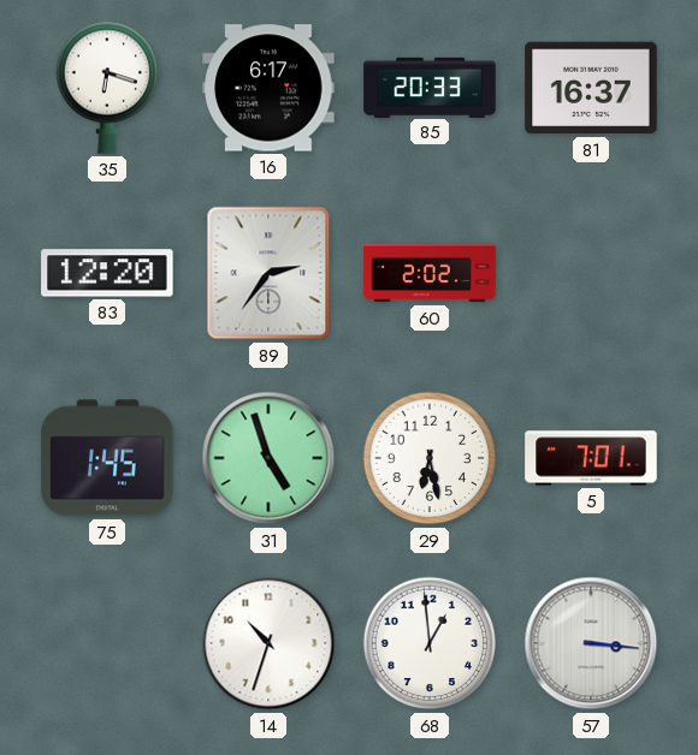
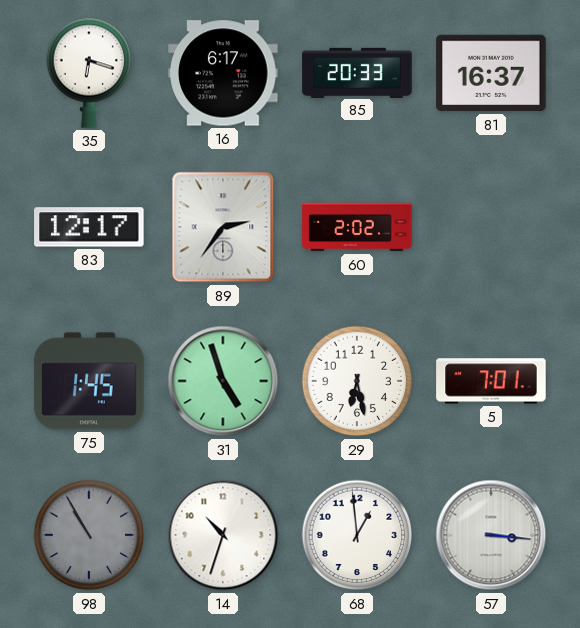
83: 12:20 -> 12:17
98: none -> 10:55
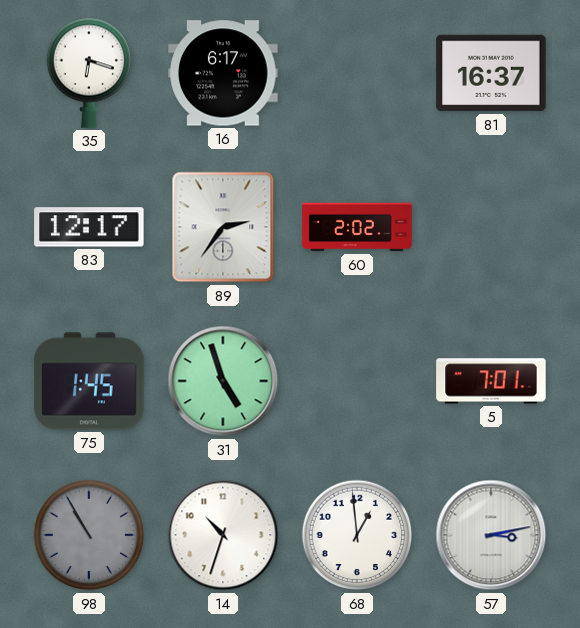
85: 20:33 -> none
29: 6:28 -> none
57: 3:16 -> 3:13
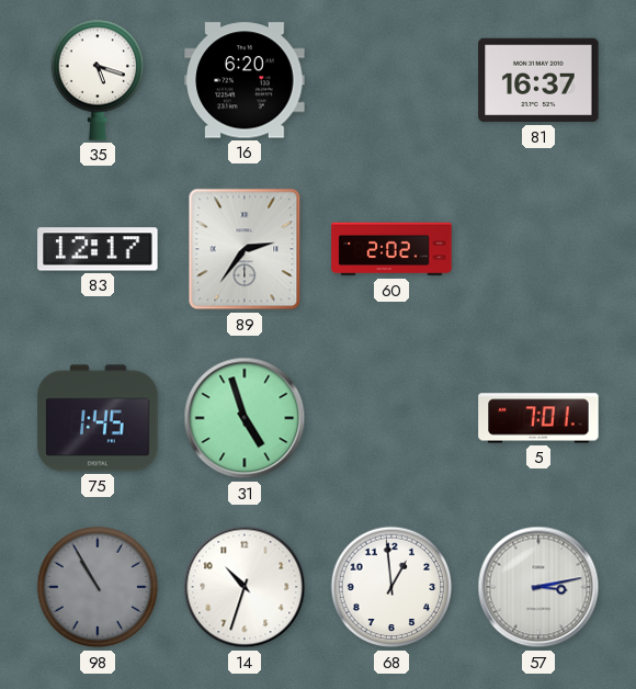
35: 6:18 -> 5:18
16: 6:17 -> 6:20
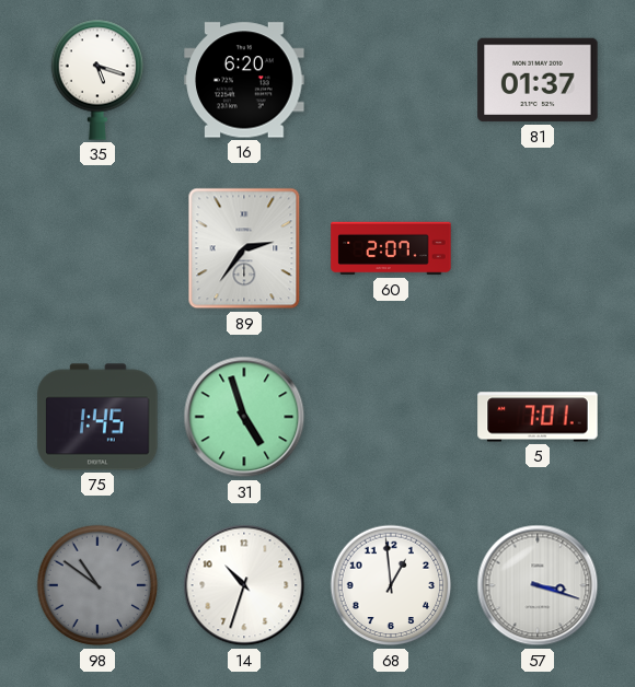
81: 16:37 -> 01:37
83: 12:17 -> none
60: 2:02 -> 2:07
98: 10:55 -> 10:51
57: 3:13 -> 3:18
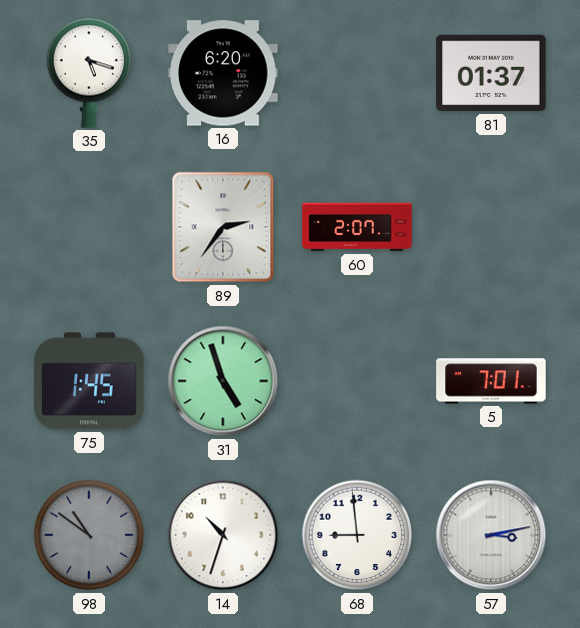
68: 12:59 -> 8:59
57: 3:18 -> 3:13
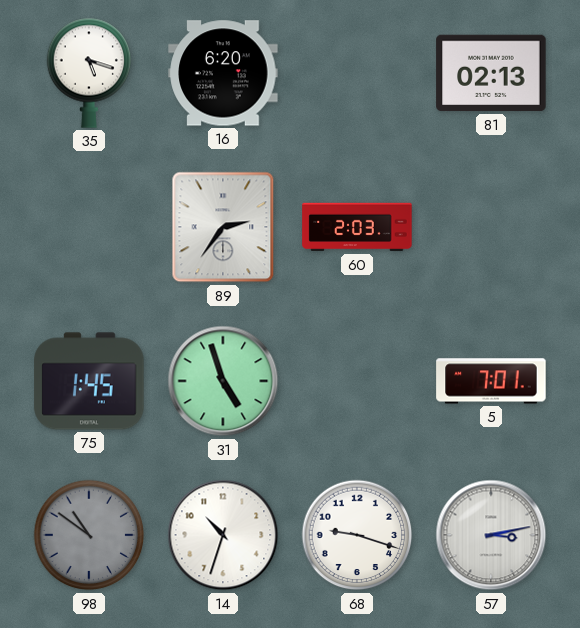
81: 01:37 -> 02:13
60: 2:07 -> 2:03
68: 8:59 -> 9:18
